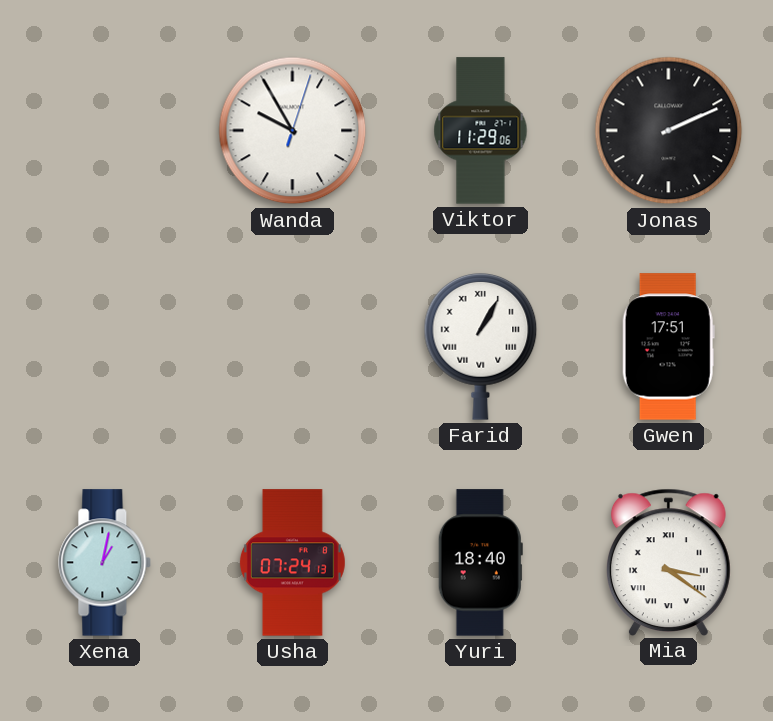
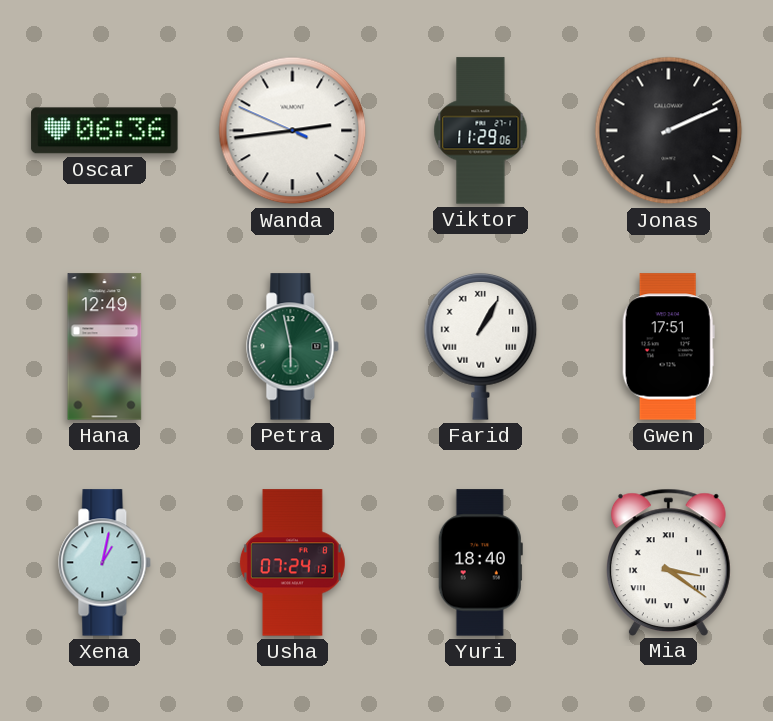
Oscar: none -> 06:36
Wanda: 9:55 -> 2:43
Hana: none -> 12:49
Petra: none -> 5:58
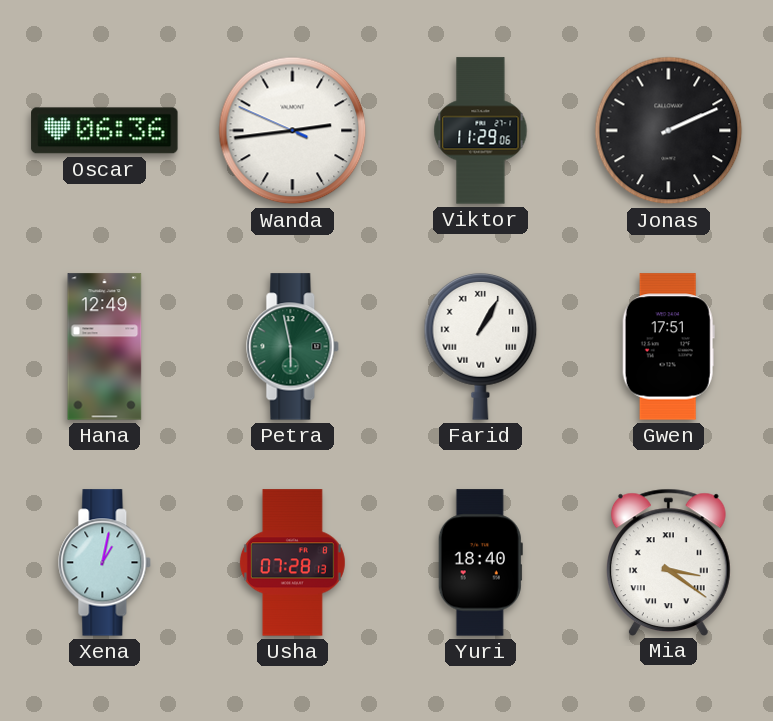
Usha: 07:24 -> 07:28
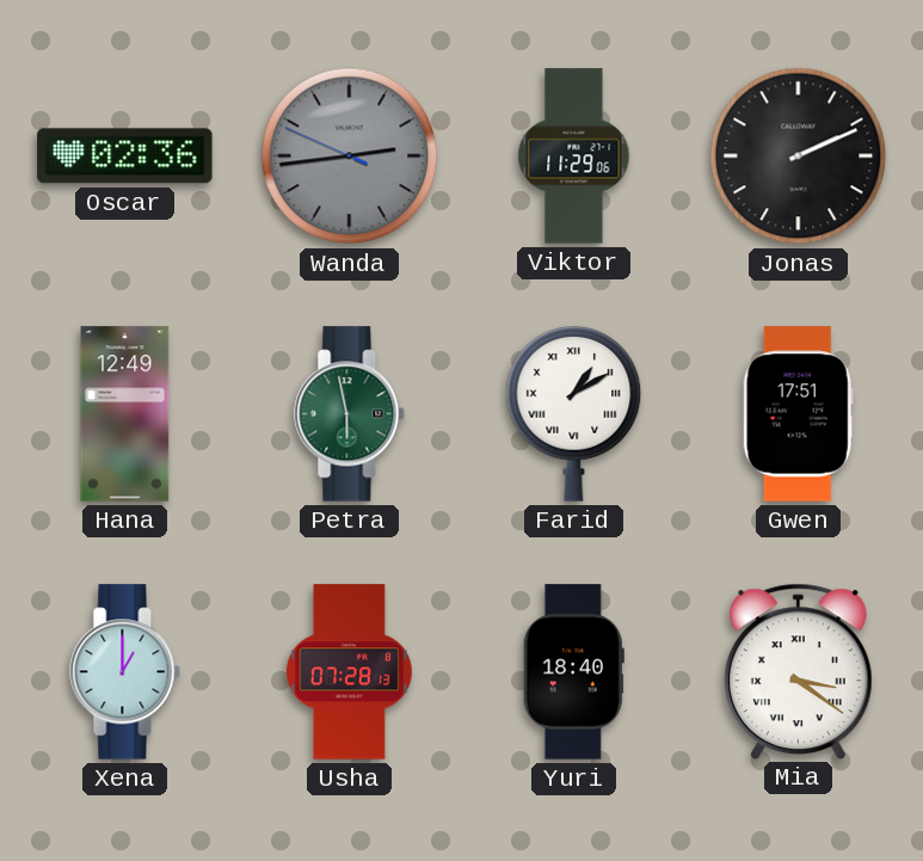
Oscar: 06:36 -> 02:36
Wanda dial: white -> grey
Farid: 1:05 -> 1:10
Xena: 1:02 -> 1:00
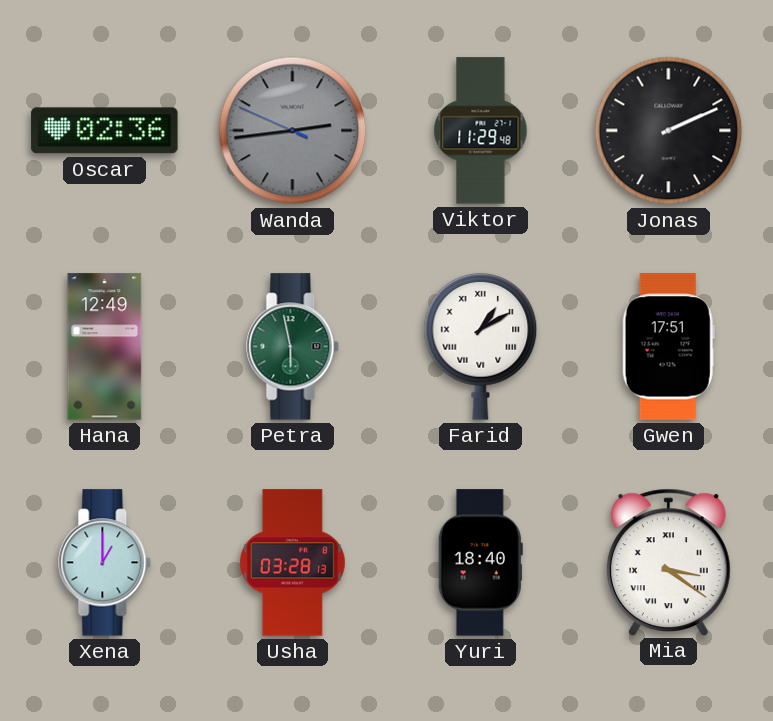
Viktor: 11:29:06 -> 11:29:48
Usha: 07:28 -> 03:28
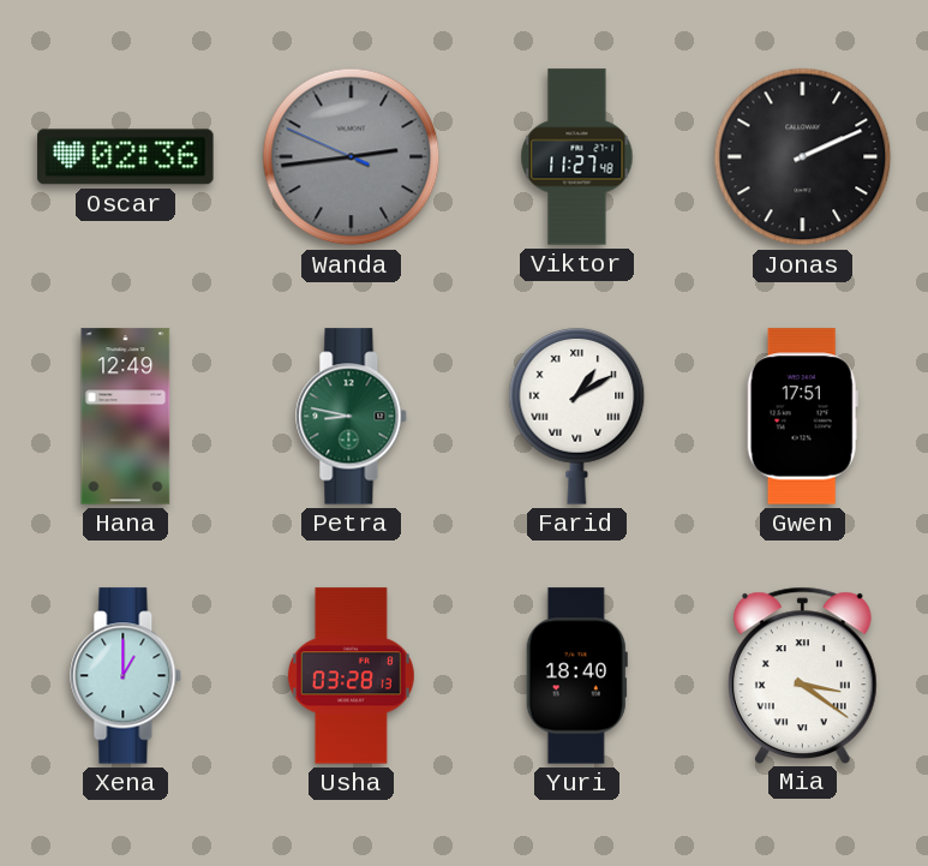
Viktor: 11:29 -> 11:27
Petra: 5:58 -> 8:47
